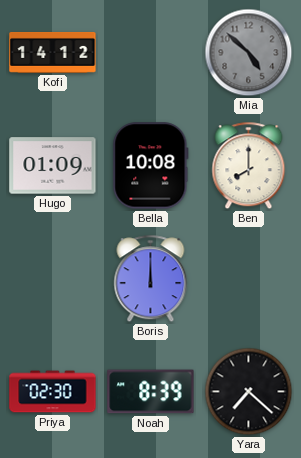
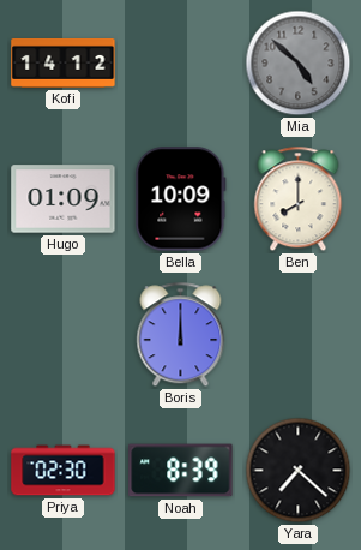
Bella: 10:08 -> 10:09
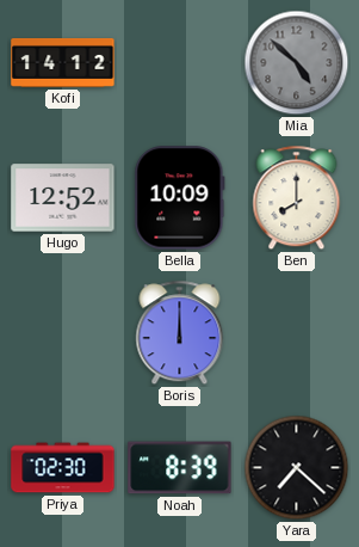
Hugo: 01:09 -> 12:52
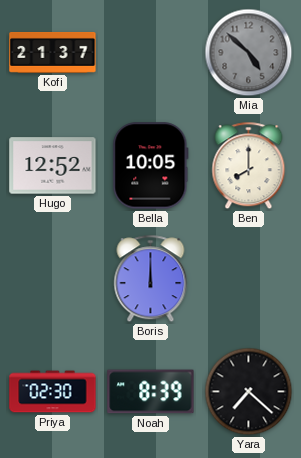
Kofi: 14:12 -> 21:37
Bella: 10:09 -> 10:05
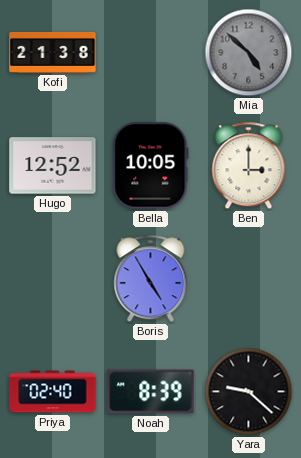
Kofi: 21:37 -> 21:38
Ben: 8:00 -> 3:00
Boris: 12:00 -> 4:55
Priya: 02:30 -> 02:40
Yara: 7:22 -> 9:22
